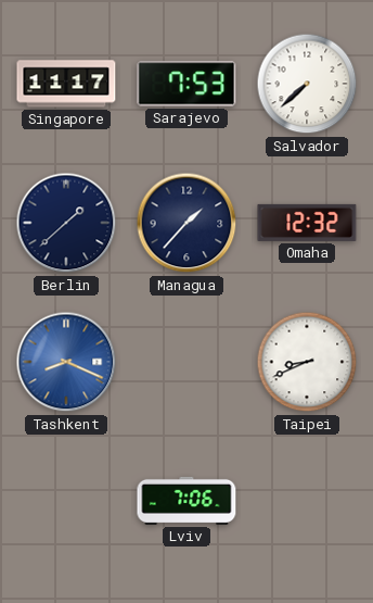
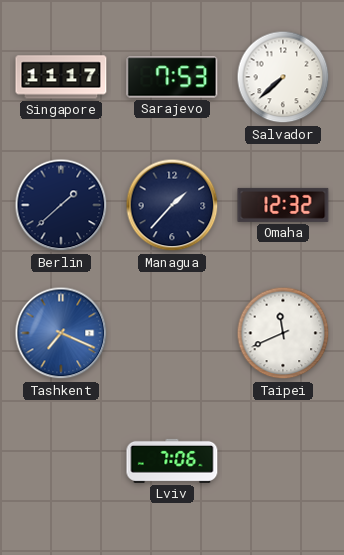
Tashkent: 8:19 -> 7:19
Taipei: 8:41 -> 11:41
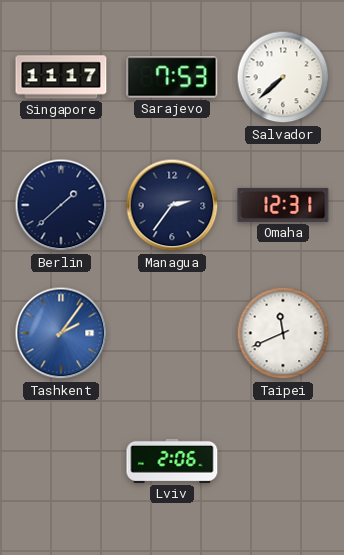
Managua: 1:37 -> 2:36
Omaha: 12:32 -> 12:31
Tashkent: 7:19 -> 2:06
Lviv: 7:06 -> 2:06
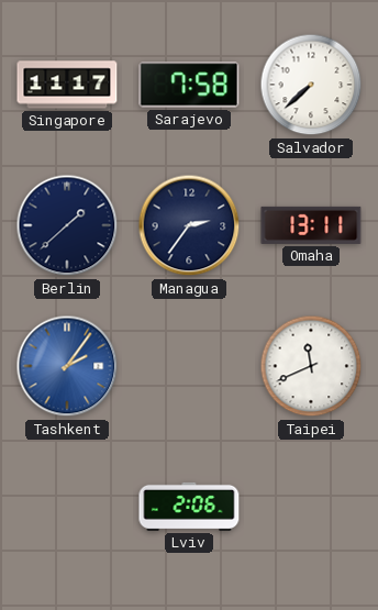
Sarajevo: 7:53 -> 7:58
Omaha: 12:31 -> 13:11
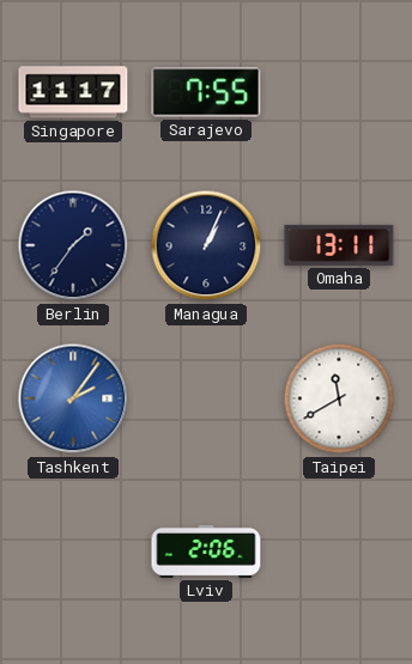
Sarajevo: 7:58 -> 7:55
Salvador: 7:38 -> none
Berlin: 1:38 -> 1:36
Managua: 2:36 -> 1:04
Taipei: 11:41 -> 11:40
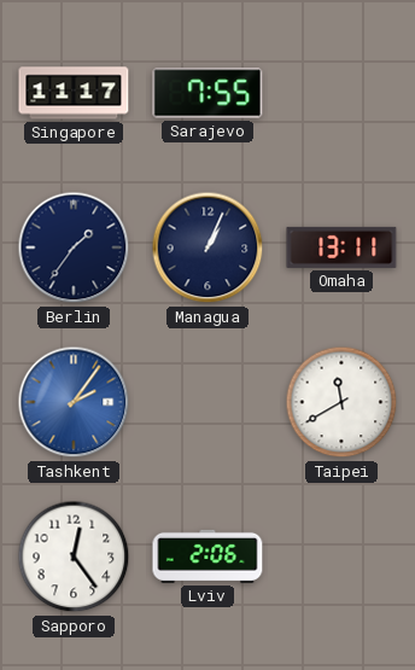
Sapporo: none -> 12:24
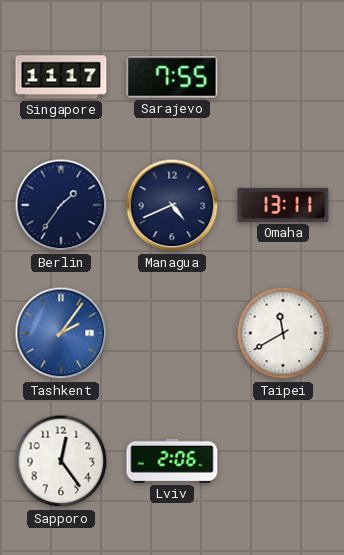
Managua: 1:04 -> 4:41
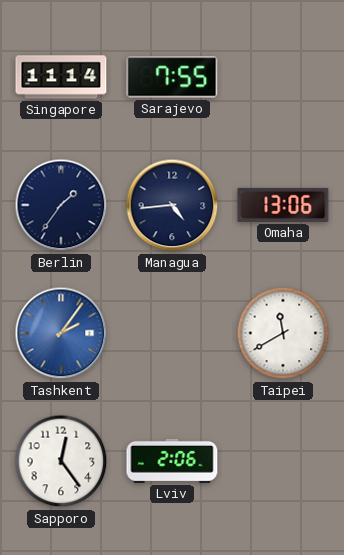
Singapore: 11:17 -> 11:14
Managua: 4:41 -> 4:44
Omaha: 13:11 -> 13:06
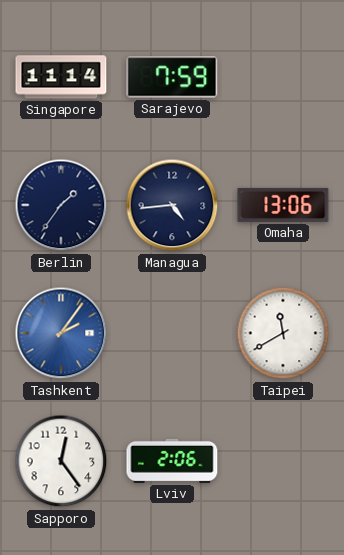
Sarajevo: 7:55 -> 7:59
